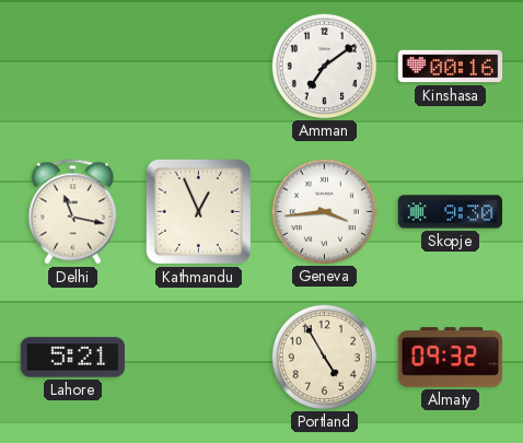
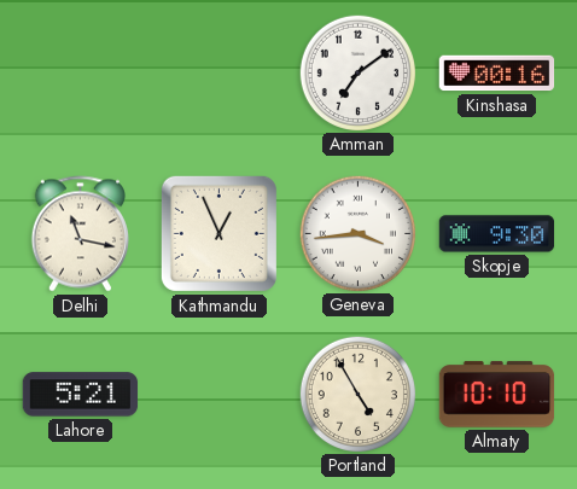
Almaty: 09:32 -> 10:10
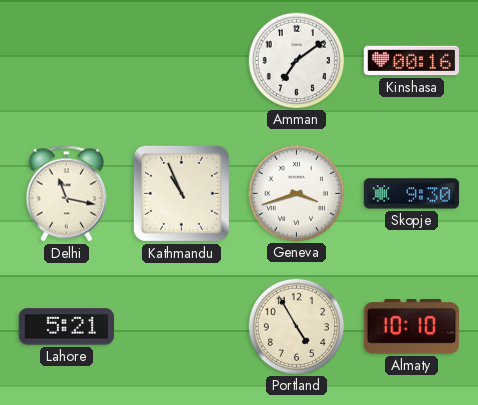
Kathmandu: 12:56 -> 10:56
Geneva: 3:44 -> 3:42
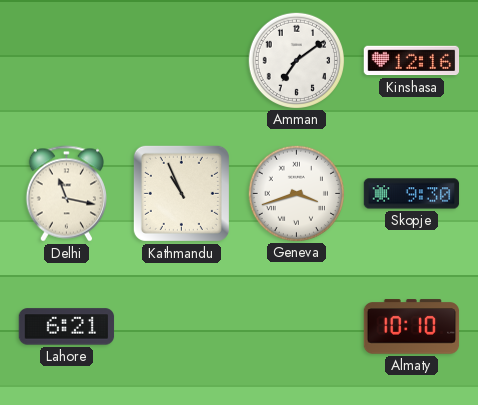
Kinshasa: 00:16 -> 12:16
Lahore: 5:21 -> 6:21
Portland: 4:55 -> none
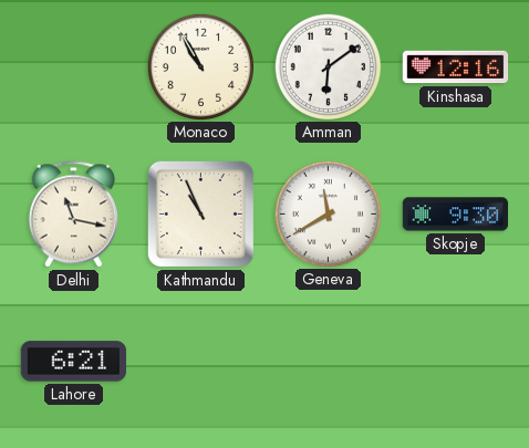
Monaco: none -> 10:55
Amman: 7:09 -> 6:09
Geneva: 3:42 -> 11:40
Almaty: 10:10 -> none
